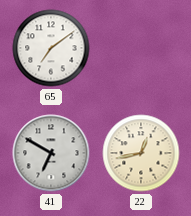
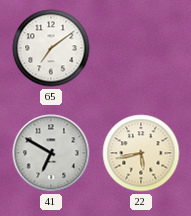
22: 12:43 -> 5:43
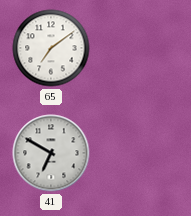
22: 5:43 -> none
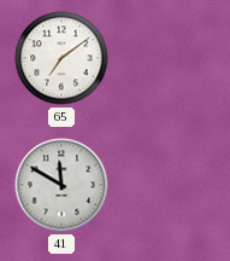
41: 6:50 -> 11:50
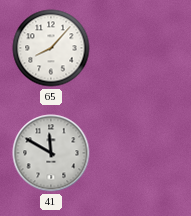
65: 7:09 -> 8:07
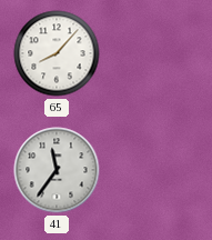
41: 11:50 -> 11:36
